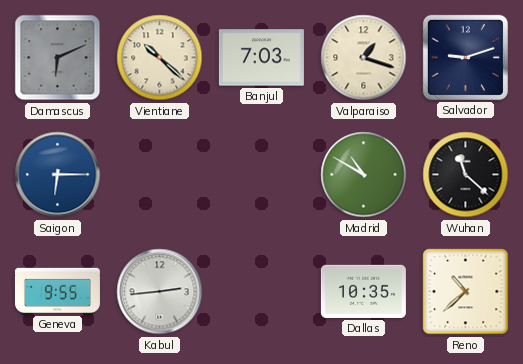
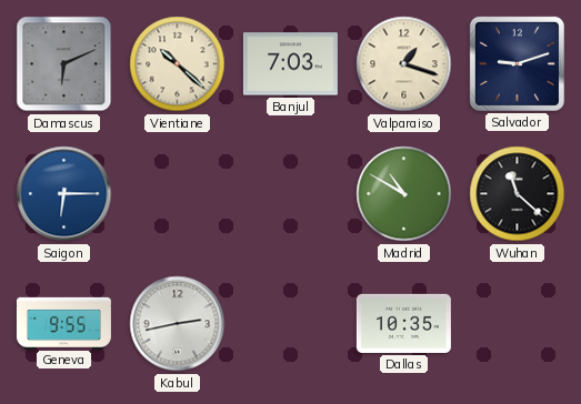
Kabul: 2:44 -> 2:43
Reno: 10:38 -> none
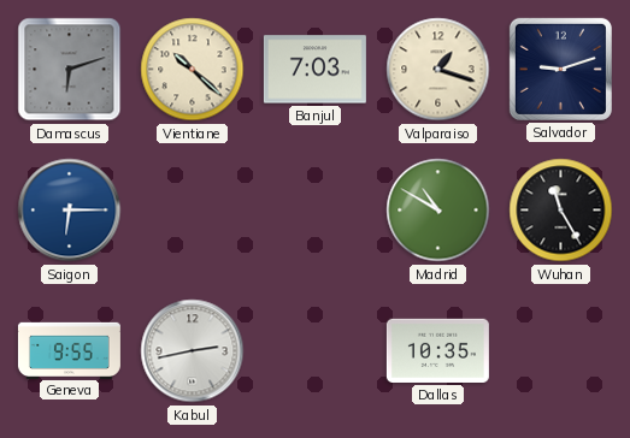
Damascus: 6:11 -> 6:12
Wuhan: 11:22 -> 11:25
